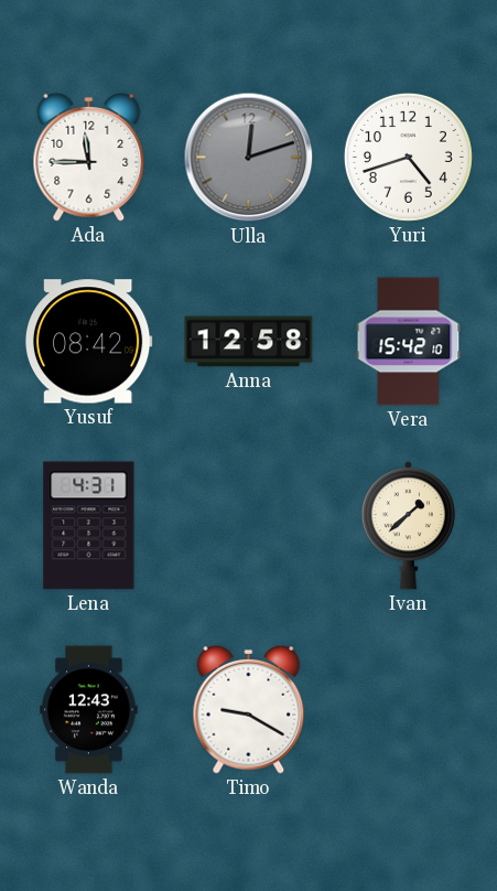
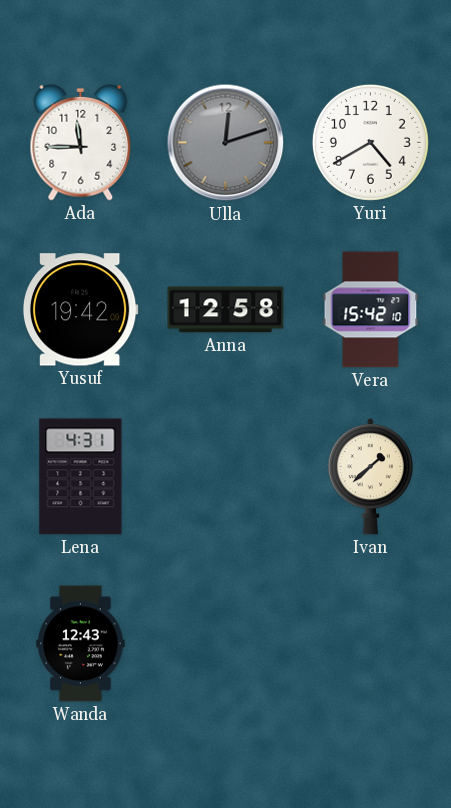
Yuri: 4:42 -> 4:40
Yusuf: 08:42 -> 19:42
Timo: 9:20 -> none
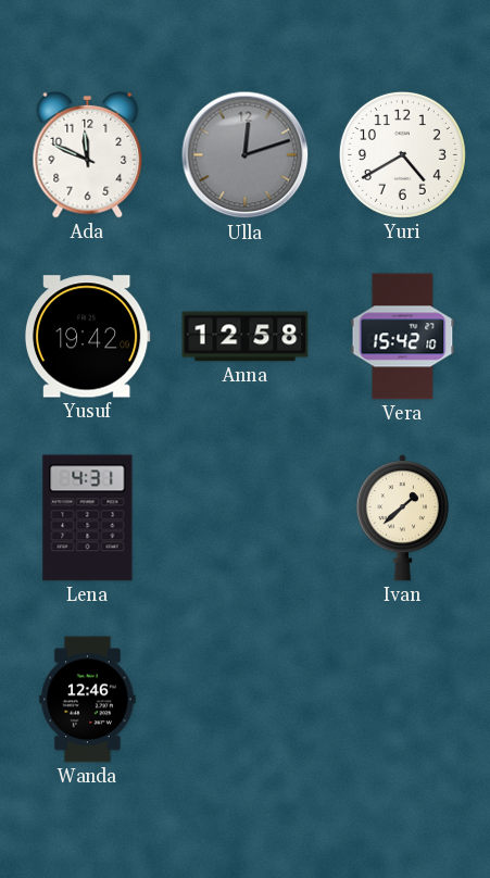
Ada: 11:45 -> 11:49
Wanda: 12:43 -> 12:46
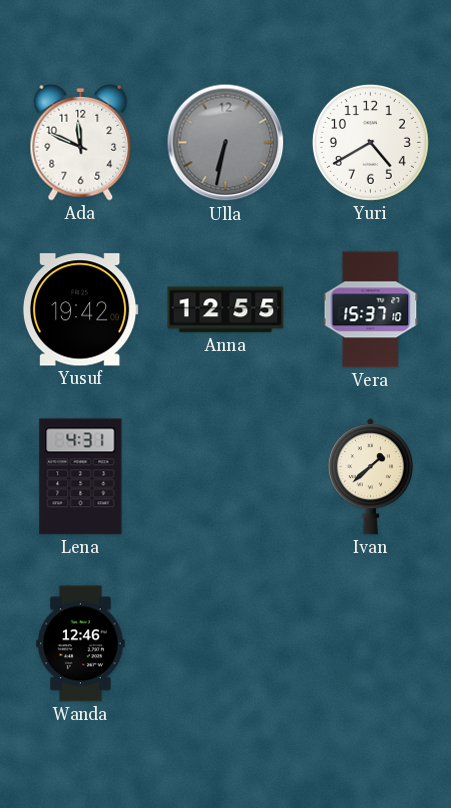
Ulla: 12:12 -> 6:32
Anna: 12:58 -> 12:55
Vera: 15:42 -> 15:37
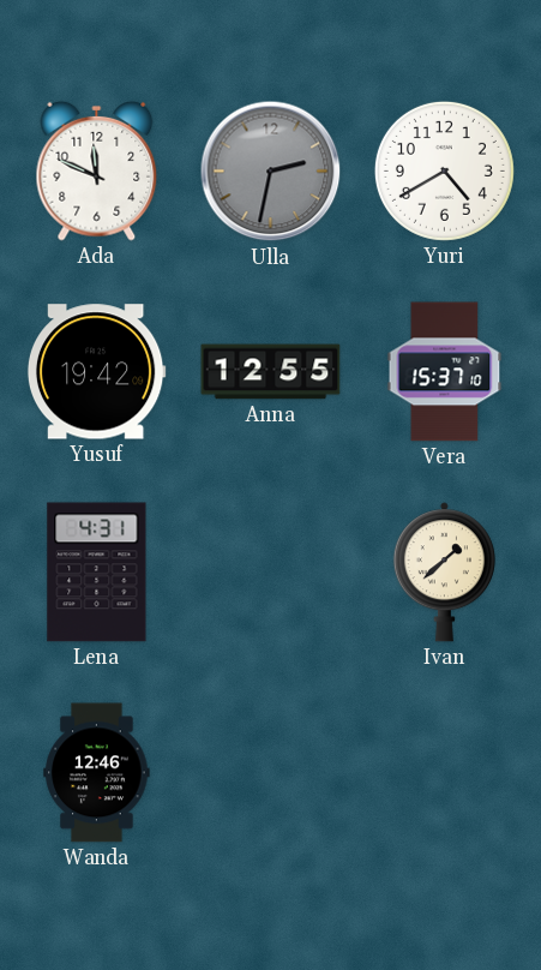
Ulla: 6:32 -> 2:32
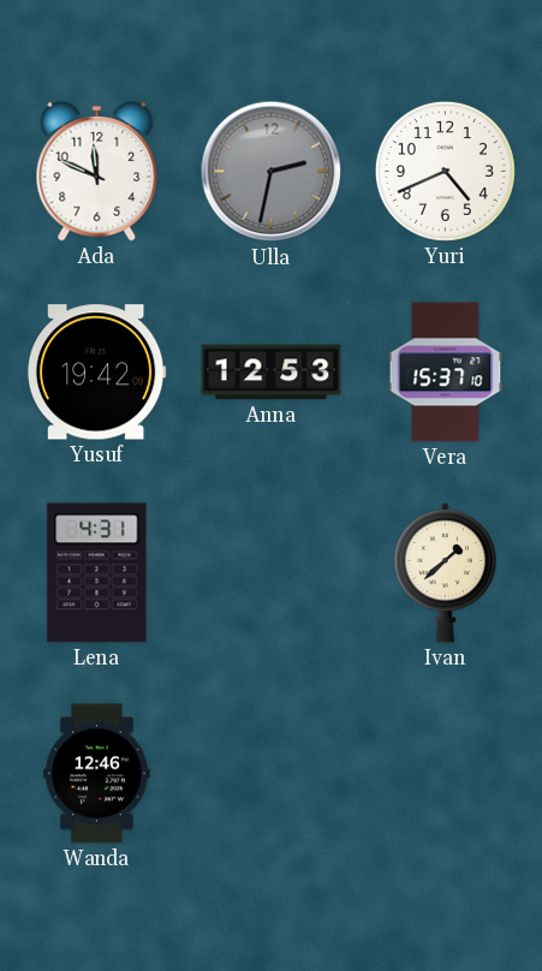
Yuri: 4:40 -> 4:41
Anna: 12:55 -> 12:53
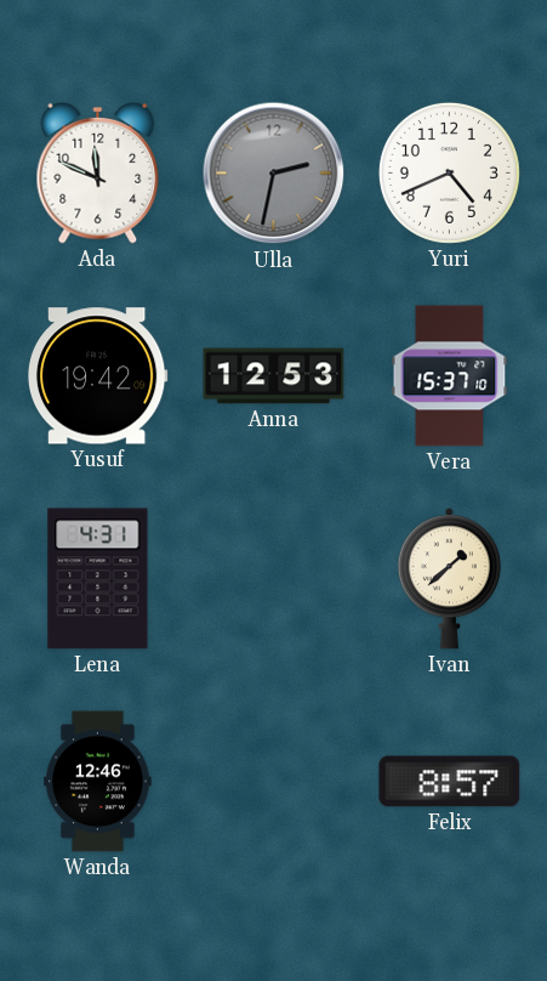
Felix: none -> 8:57
